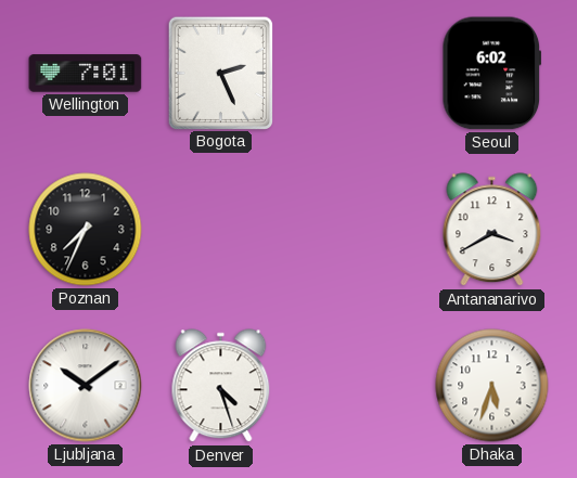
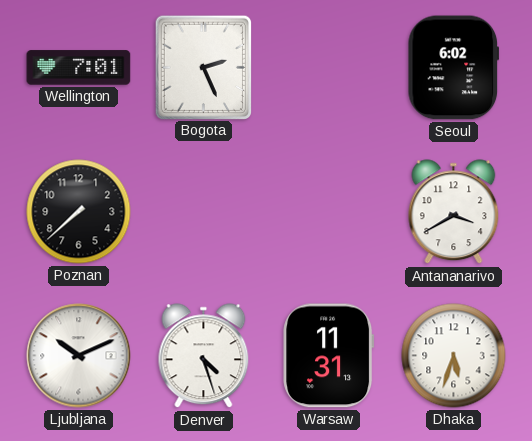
Poznan: 7:34 -> 7:38
Ljubljana: 10:09 -> 10:11
Warsaw: none -> 11:31
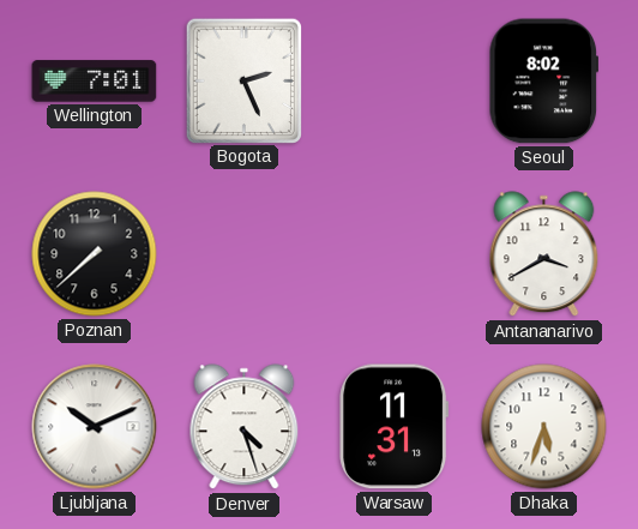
Seoul: 6:02 -> 8:02
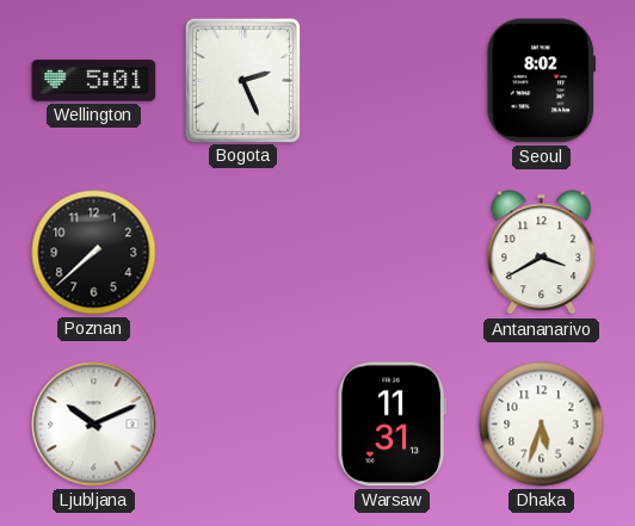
Wellington: 7:01 -> 5:01
Denver: 4:27 -> none
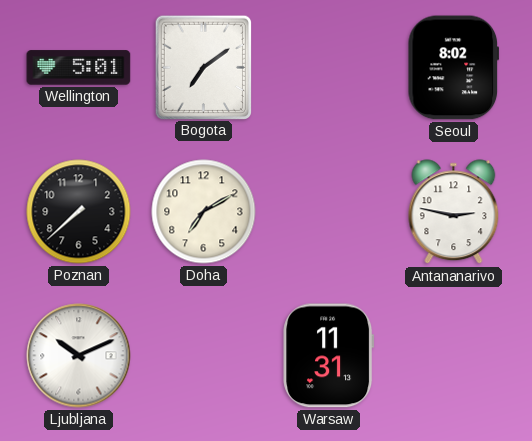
Bogota: 2:26 -> 7:09
Doha: none -> 7:10
Antananarivo: 3:40 -> 2:47
Dhaka: 5:33 -> none
